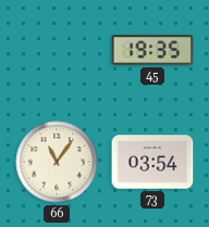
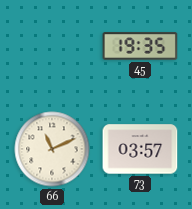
66: 11:06 -> 11:11
73: 03:54 -> 03:57
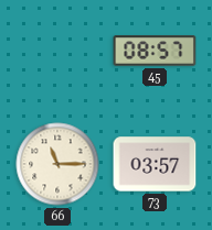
45: 19:35 -> 08:57
66: 11:11 -> 11:15
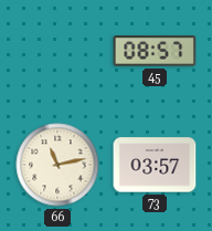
66: 11:15 -> 11:13
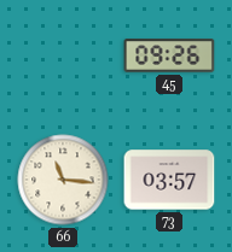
45: 08:57 -> 09:26
66: 11:13 -> 11:16
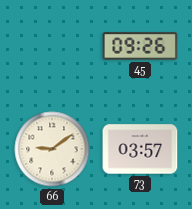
66: 11:16 -> 9:09
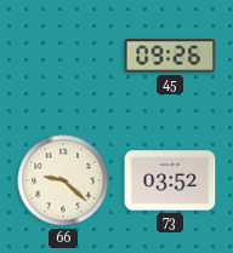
66: 9:09 -> 9:22
73: 03:57 -> 03:52
